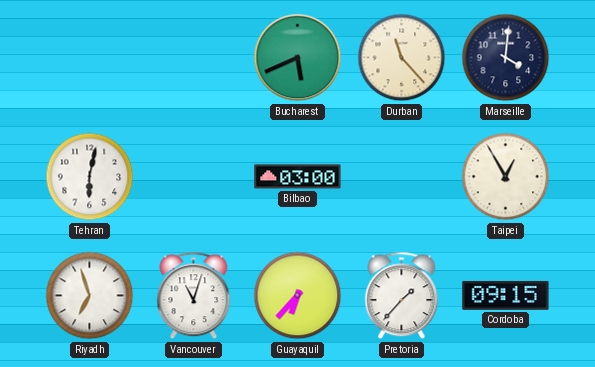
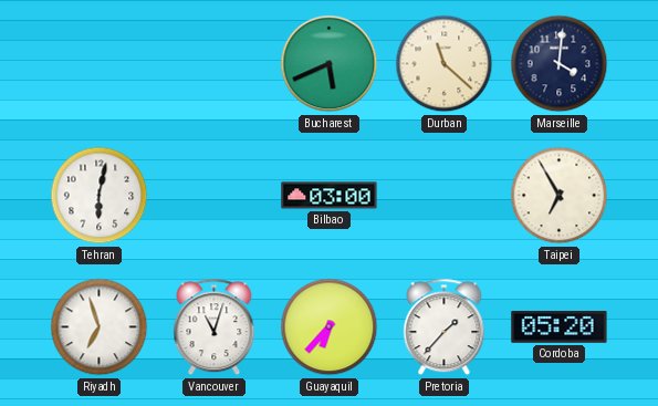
Durban: 11:23 -> 11:22
Taipei: 12:55 -> 6:55
Cordoba: 09:15 -> 05:20
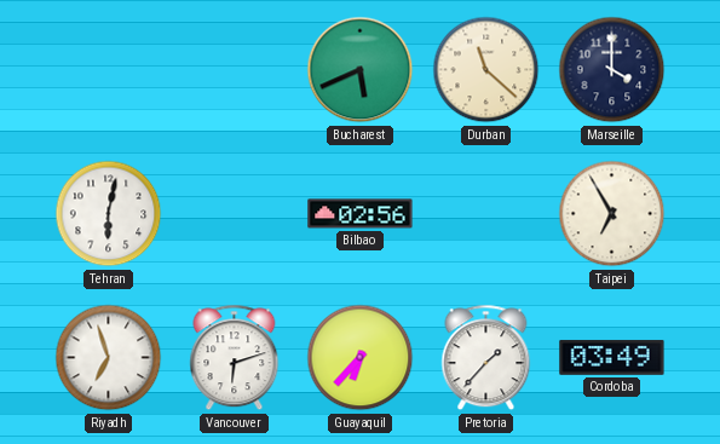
Marseille: 4:01 -> 4:00
Bilbao: 03:00 -> 02:56
Vancouver: 11:03 -> 6:12
Cordoba: 05:20 -> 03:49
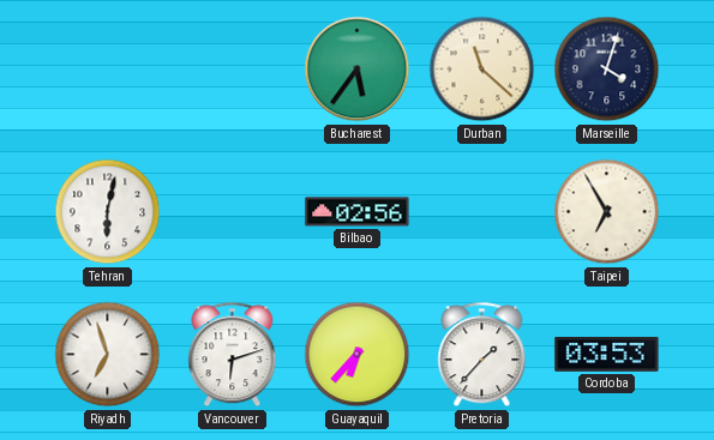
Bucharest: 5:41 -> 5:36
Marseille: 4:00 -> 4:03
Cordoba: 03:49 -> 03:53
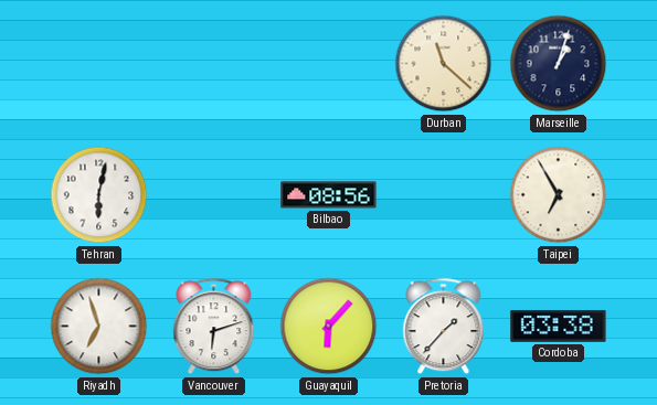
Bucharest: 5:36 -> none
Marseille: 4:03 -> 1:03
Bilbao: 02:56 -> 08:56
Guayaquil: 6:37 -> 6:07
Cordoba: 03:53 -> 03:38
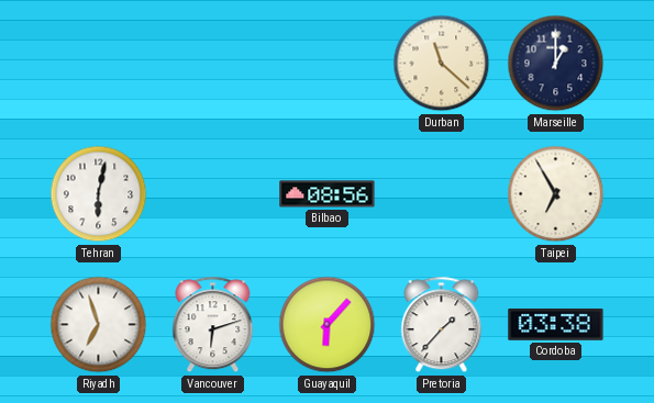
Marseille: 1:03 -> 1:00
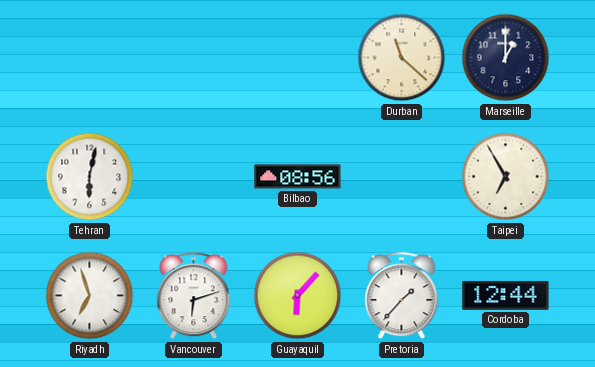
Cordoba: 03:38 -> 12:44
